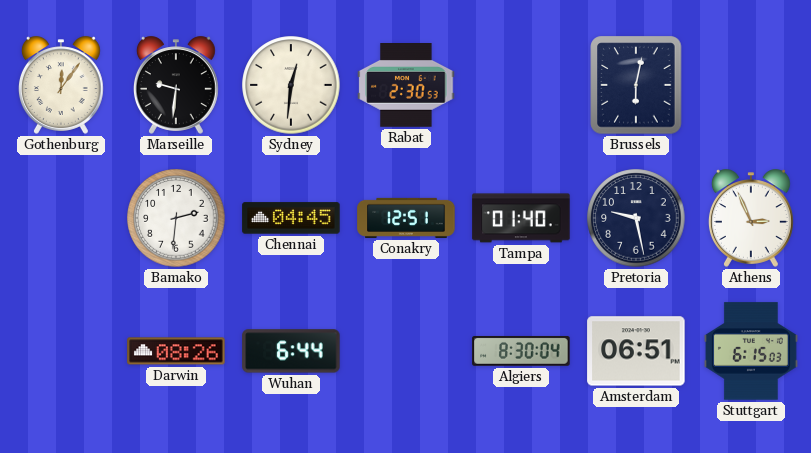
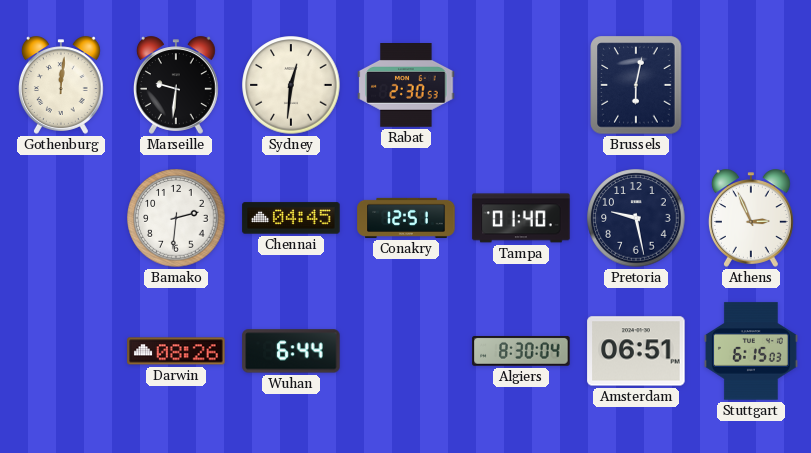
Gothenburg: 12:06 -> 12:01
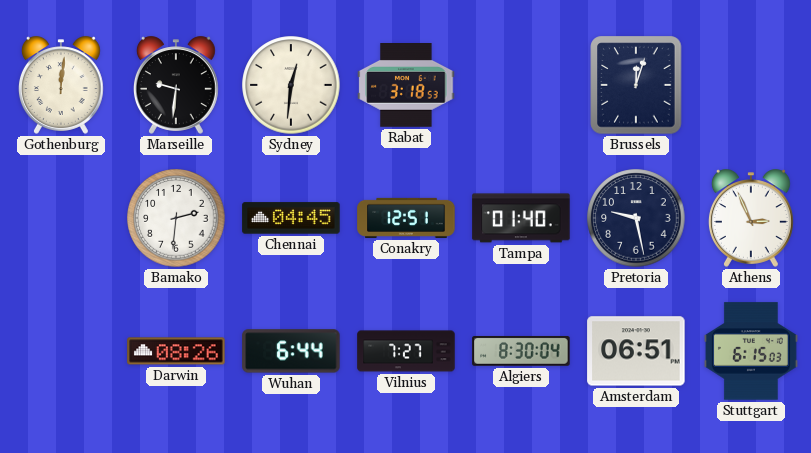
Rabat: 2:30 -> 3:18
Brussels: 6:02 -> 12:03
Vilnius: none -> 7:27
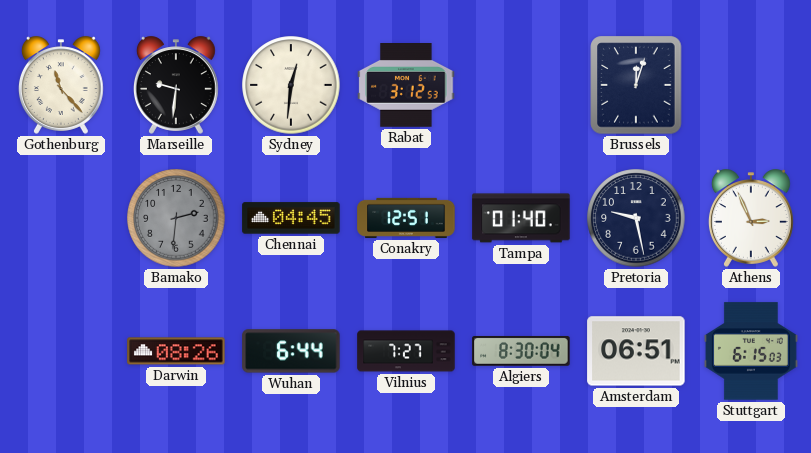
Gothenburg: 12:01 -> 11:23
Rabat: 3:18 -> 3:12
Bamako dial: white -> grey
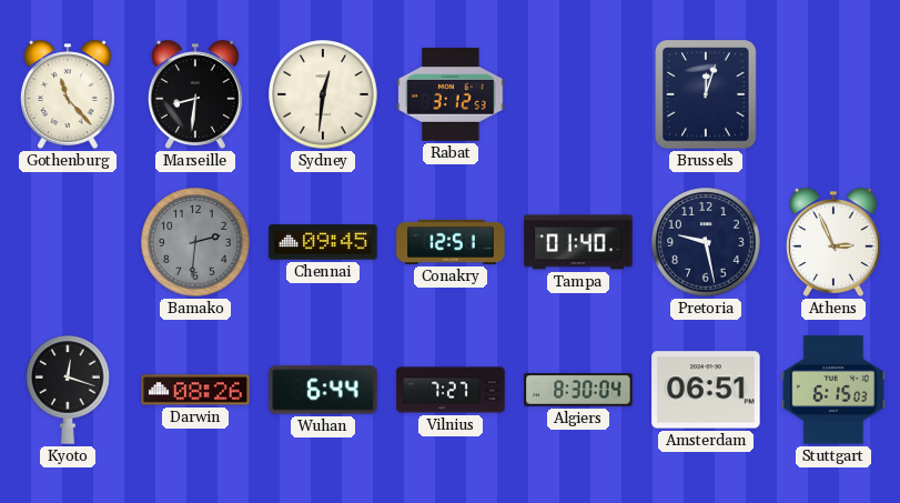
Marseille: 9:31 -> 8:31
Chennai: 04:45 -> 09:45
Kyoto: none -> 12:18
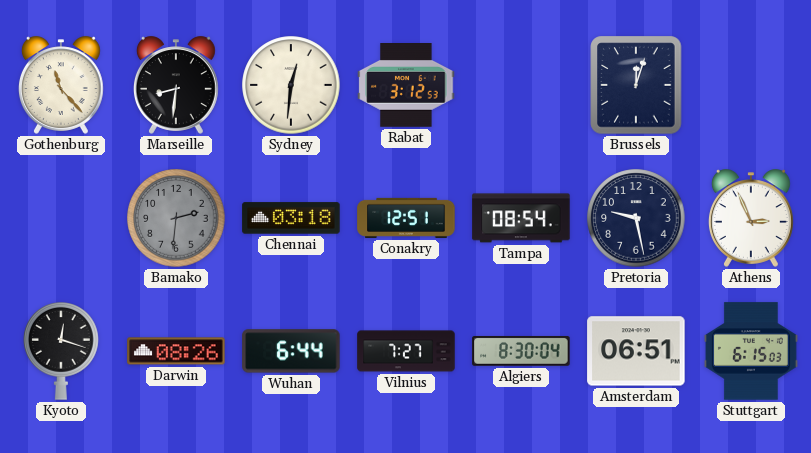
Chennai: 09:45 -> 03:18
Tampa: 01:40 -> 08:54
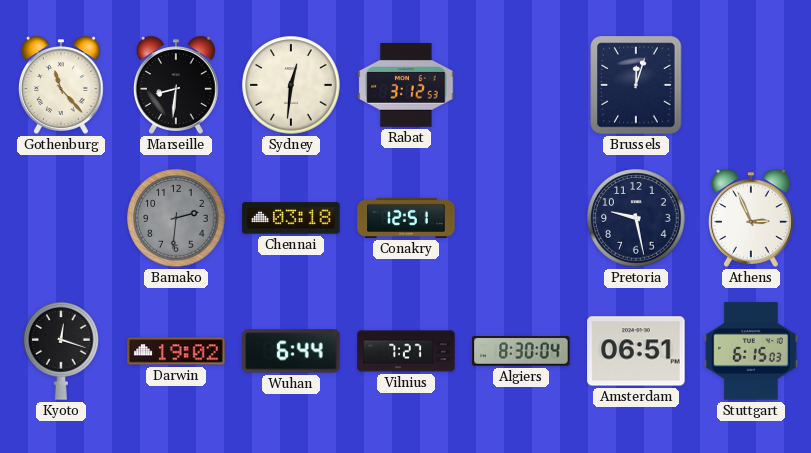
Tampa: 08:54 -> none
Darwin: 08:26 -> 19:02
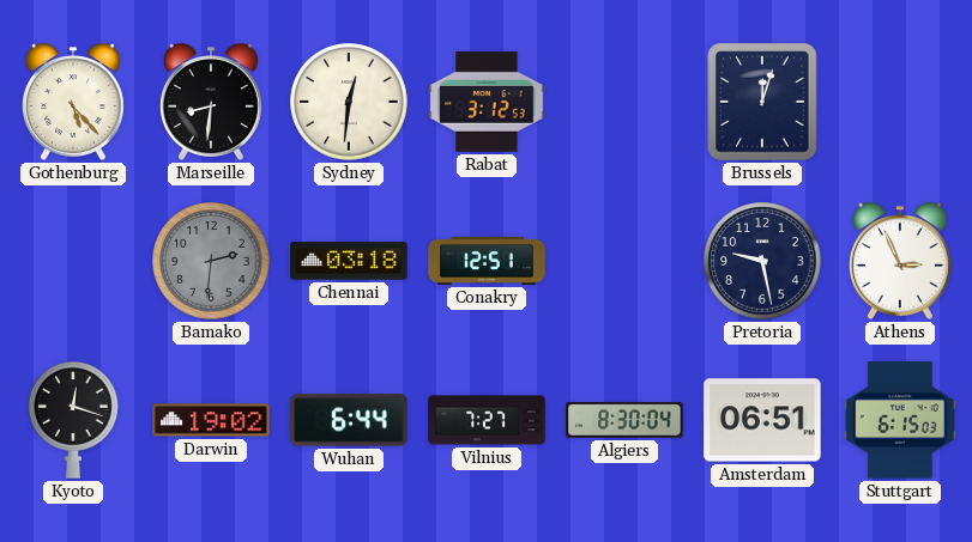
Gothenburg: 11:23 -> 5:23
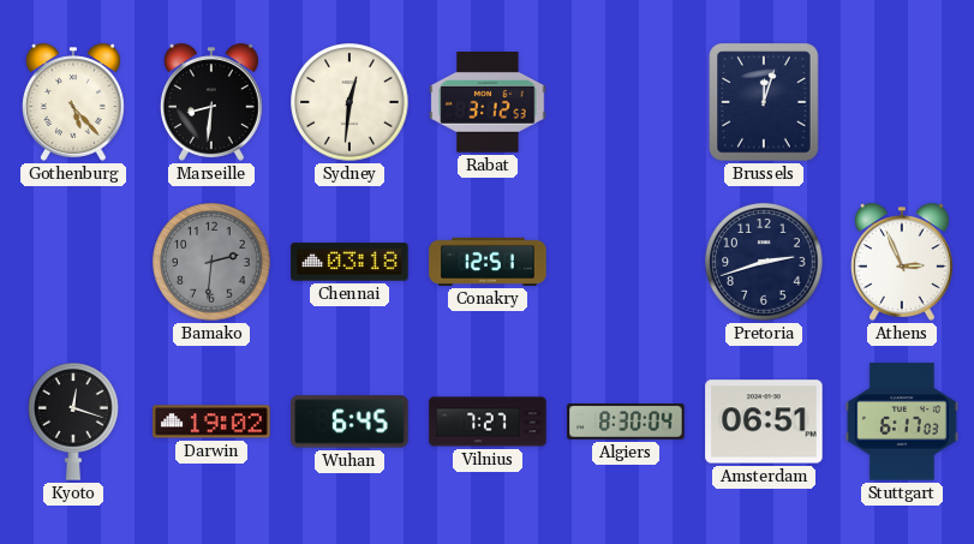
Pretoria: 9:28 -> 2:42
Wuhan: 6:44 -> 6:45
Stuttgart: 6:15 -> 6:17
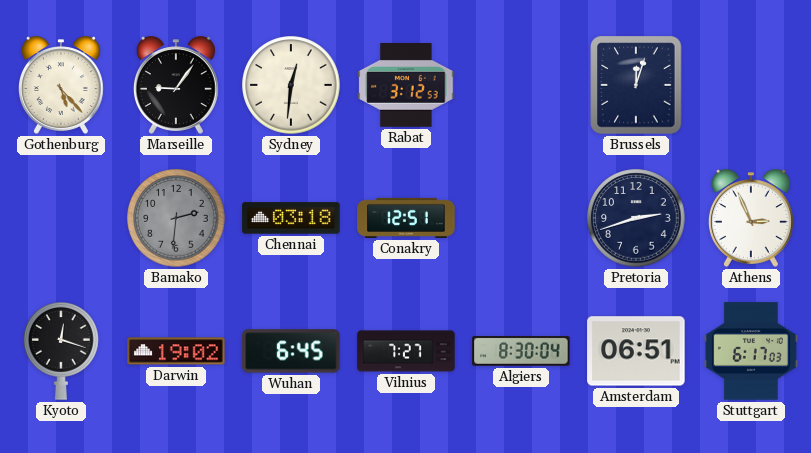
Marseille: 8:31 -> 9:06
